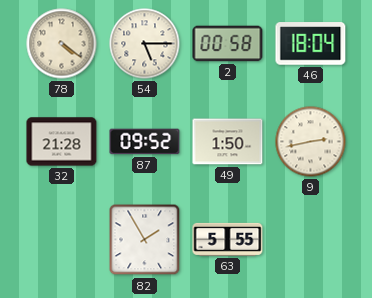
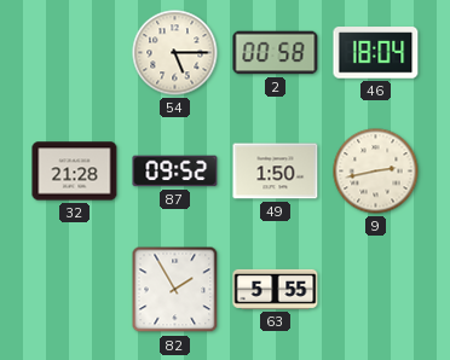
78: 4:21 -> none
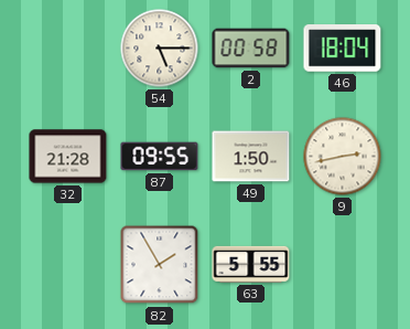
87: 09:52 -> 09:55
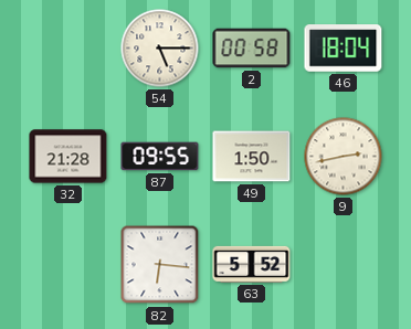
82: 1:55 -> 6:16
63: 5:55 -> 5:52
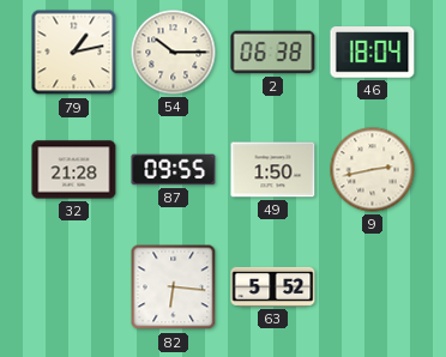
79: none -> 1:13
54: 5:15 -> 10:15
2: 00:58 -> 06:38
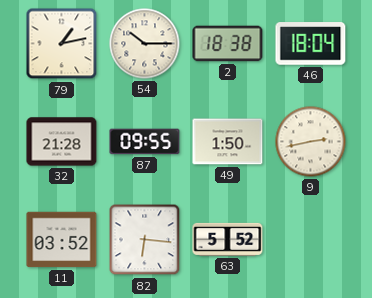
2: 06:38 -> 18:38
11: none -> 03:52
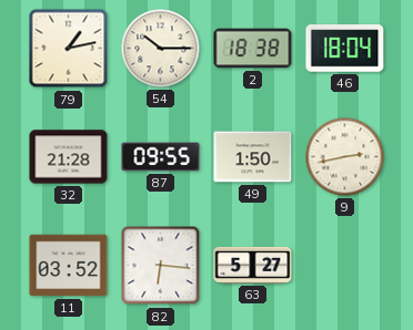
63: 5:52 -> 5:27
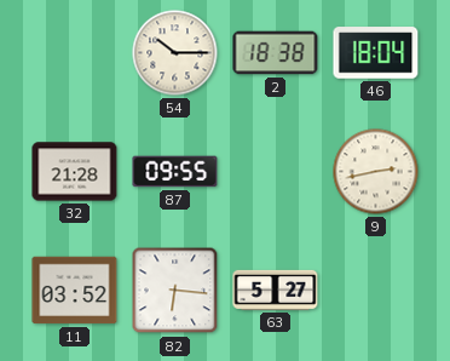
79: 1:13 -> none
49: 1:50 -> none
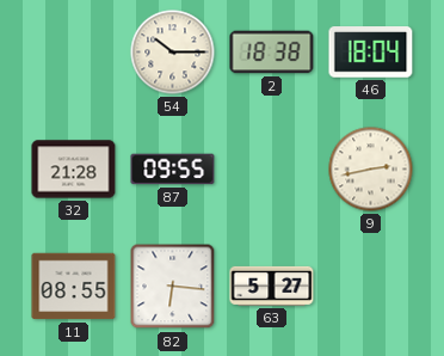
11: 03:52 -> 08:55
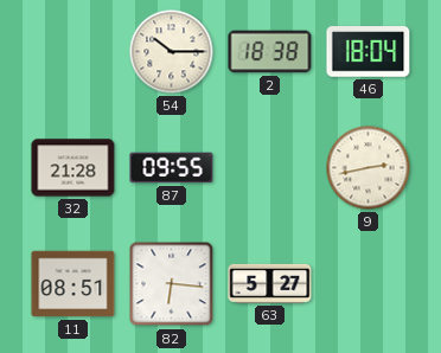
11: 08:55 -> 08:51
